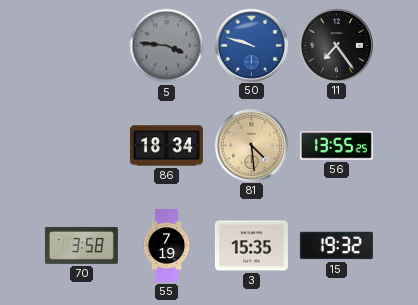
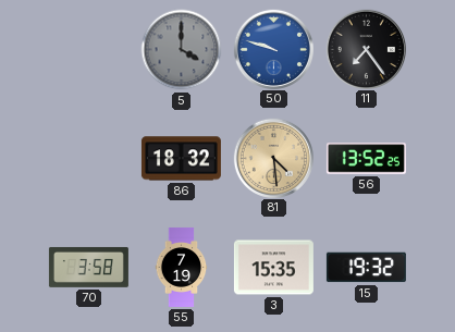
5: 3:46 -> 4:00
86: 18:34 -> 18:32
56: 13:55 -> 13:52
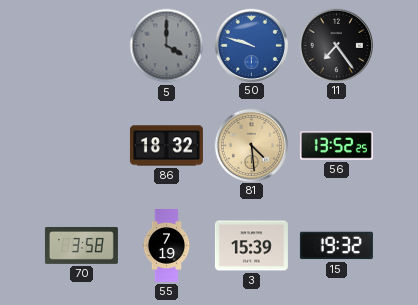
3: 15:35 -> 15:39
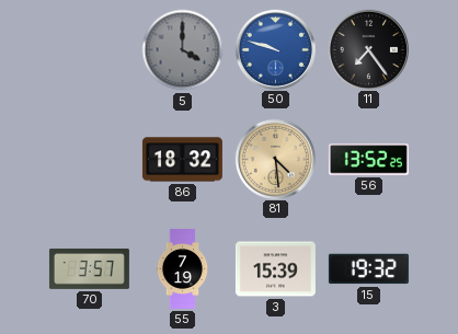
70: 3:58 -> 3:57
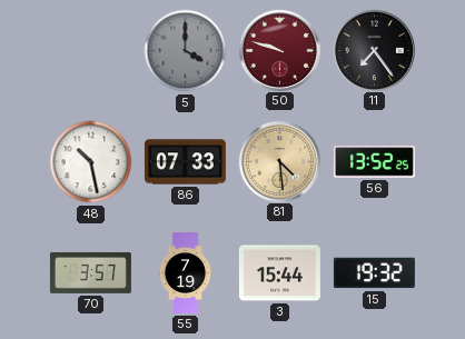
50 dial: blue -> burgundy
48: none -> 10:28
86: 18:32 -> 07:33
3: 15:39 -> 15:44
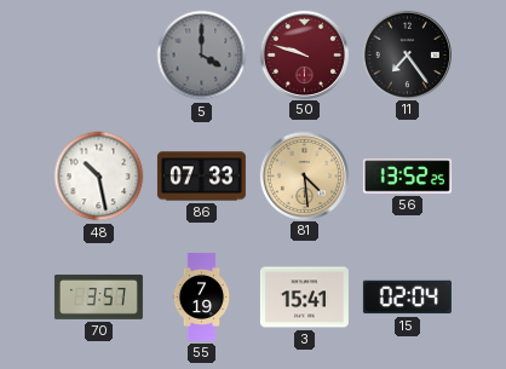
3: 15:44 -> 15:41
15: 19:32 -> 02:04
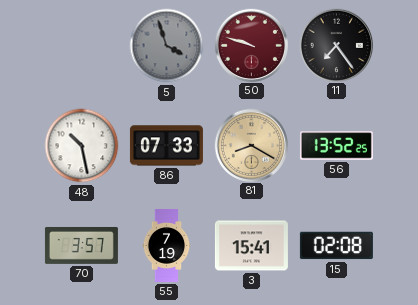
5: 4:00 -> 3:57
81: 4:29 -> 8:20
15: 02:04 -> 02:08
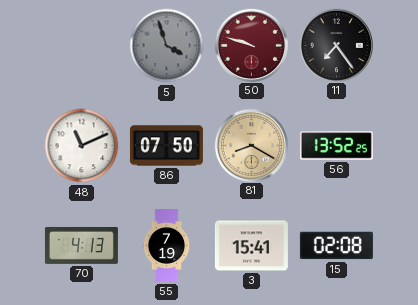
48: 10:28 -> 11:11
86: 07:33 -> 07:50
70: 3:57 -> 4:13
